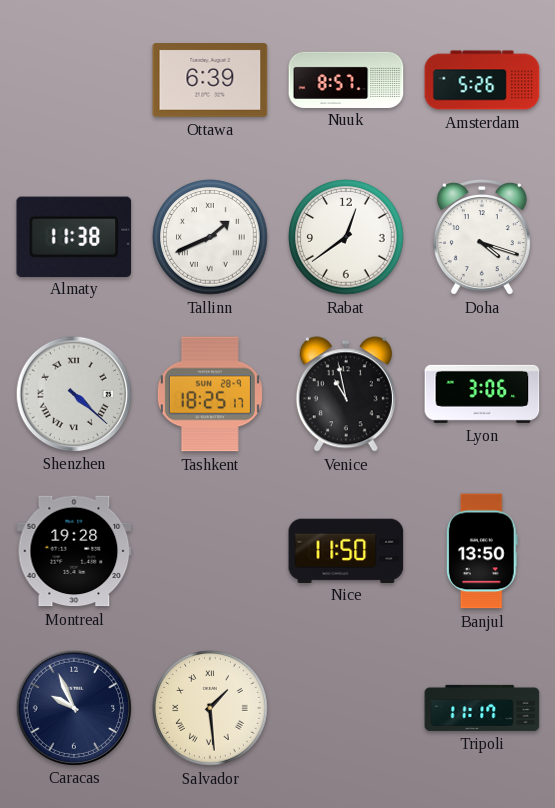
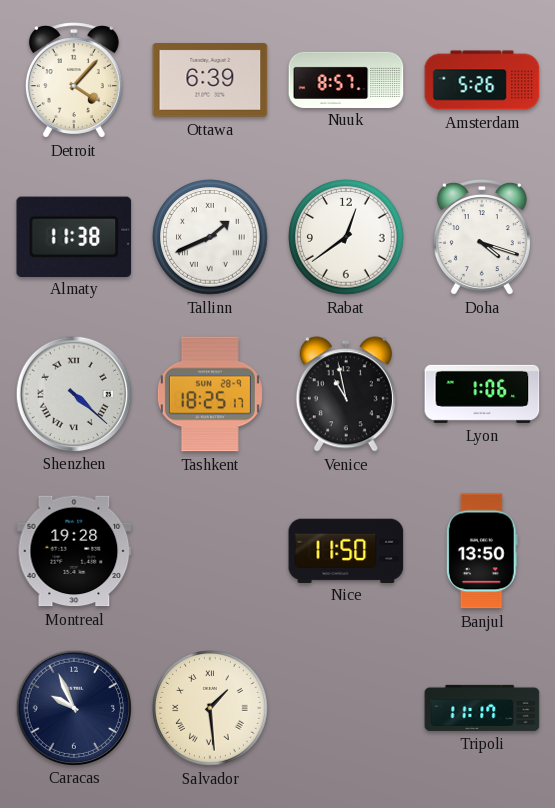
Detroit: none -> 4:07
Lyon: 3:06 -> 1:06
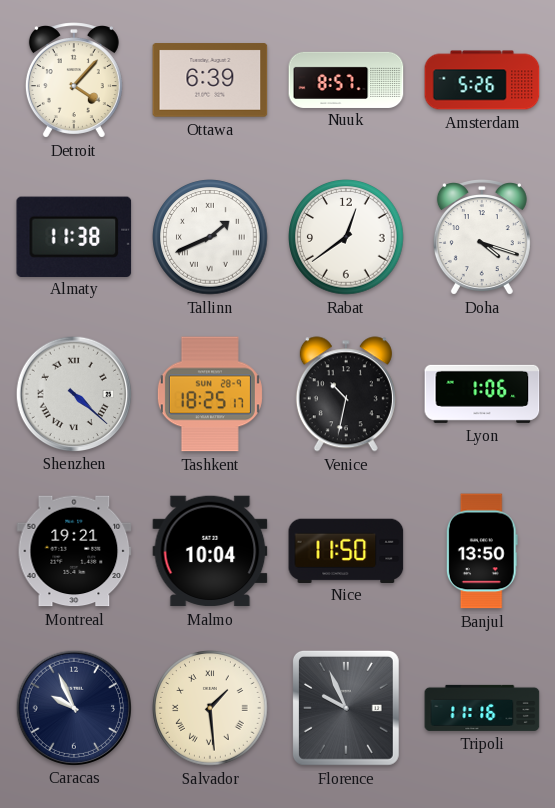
Venice: 10:58 -> 10:32
Montreal: 19:28 -> 19:21
Malmo: none -> 10:04
Florence: none -> 9:56
Tripoli: 11:17 -> 11:16
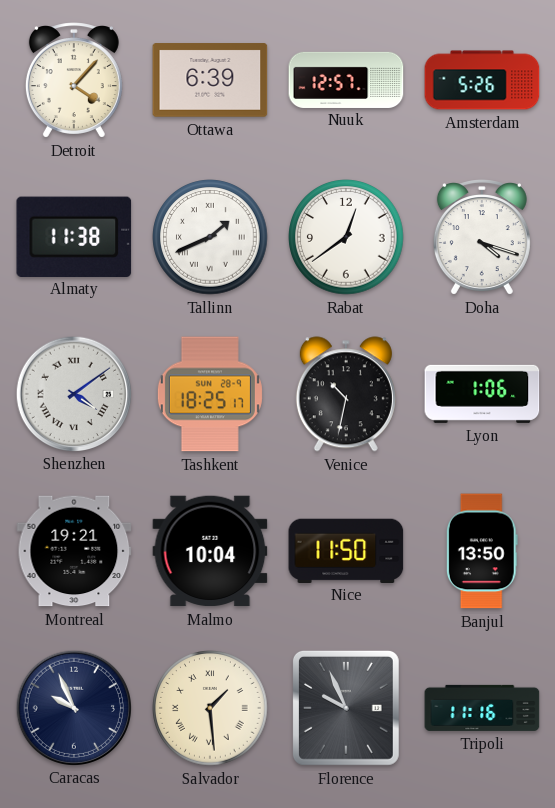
Nuuk: 8:57 -> 12:57
Shenzhen: 4:22 -> 4:09
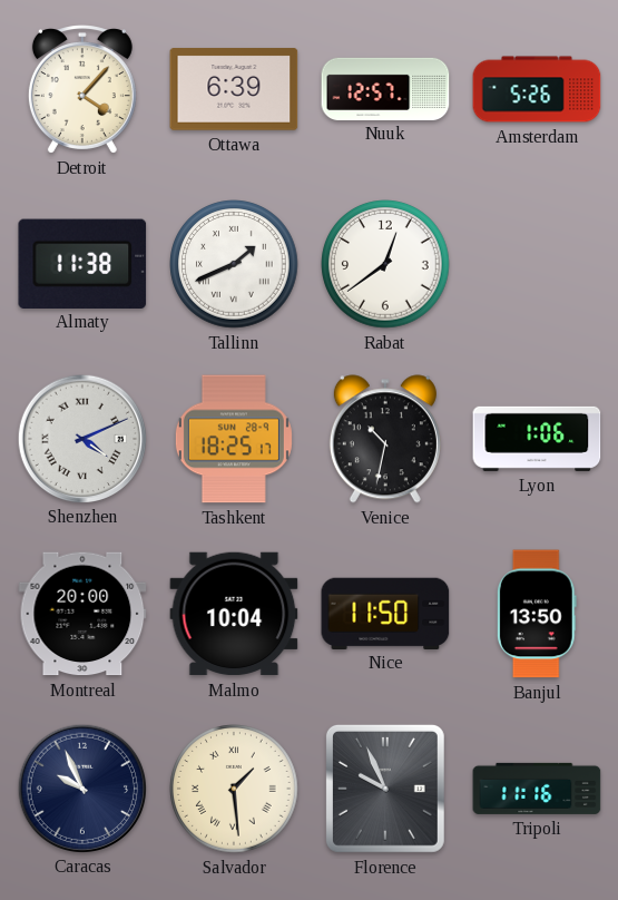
Doha: 4:18 -> none
Shenzhen: 4:09 -> 4:11
Montreal: 19:21 -> 20:00
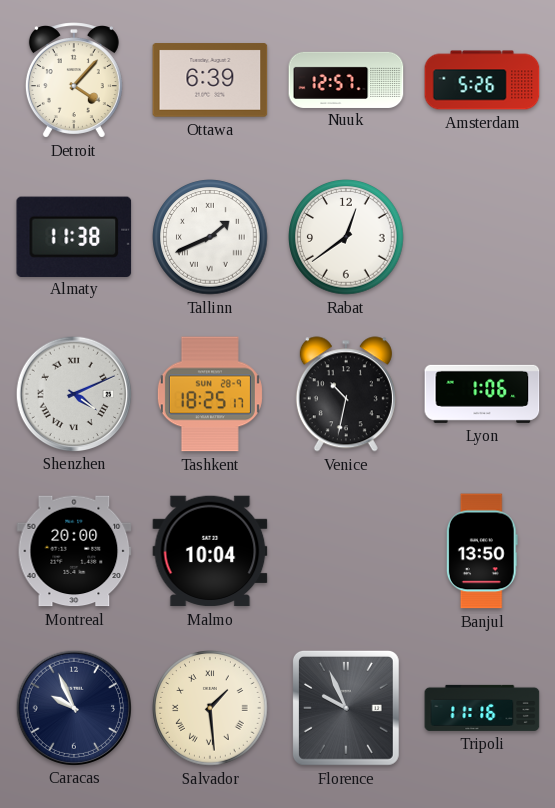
Nice: 11:50 -> none
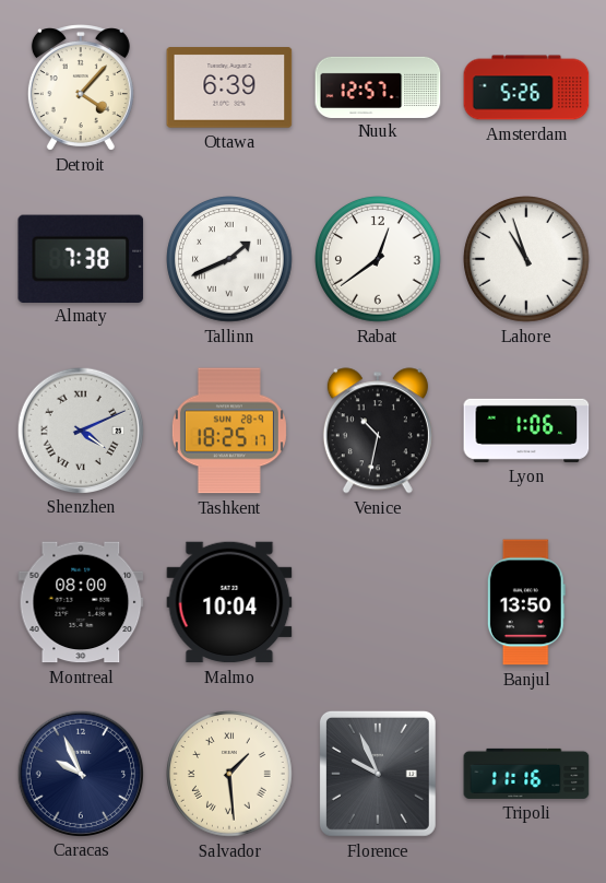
Almaty: 11:38 -> 7:38
Lahore: none -> 10:57
Montreal: 20:00 -> 08:00
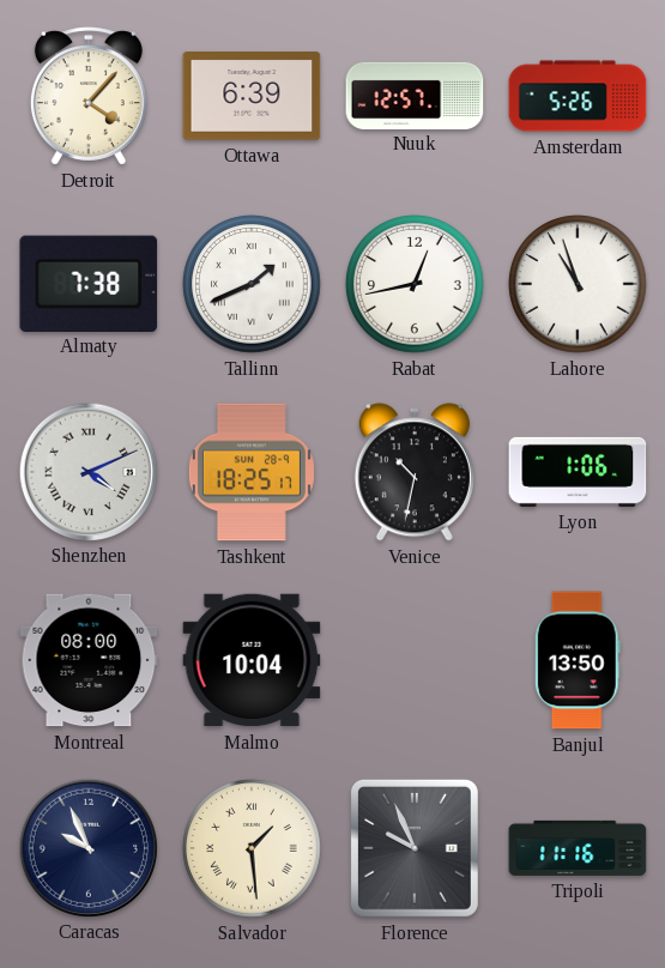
Rabat: 12:39 -> 12:43
